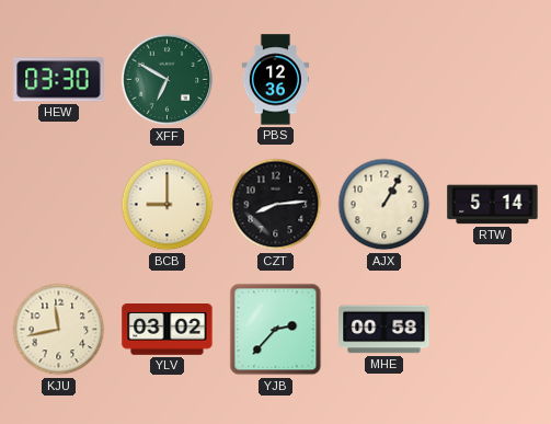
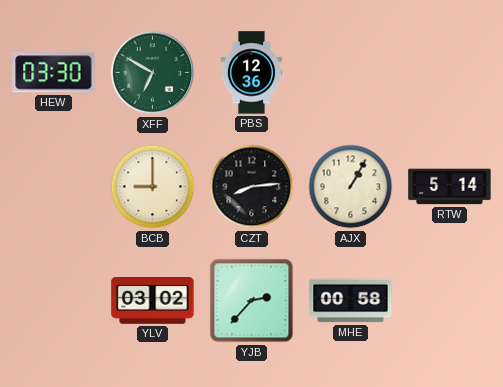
KJU: 11:43 -> none
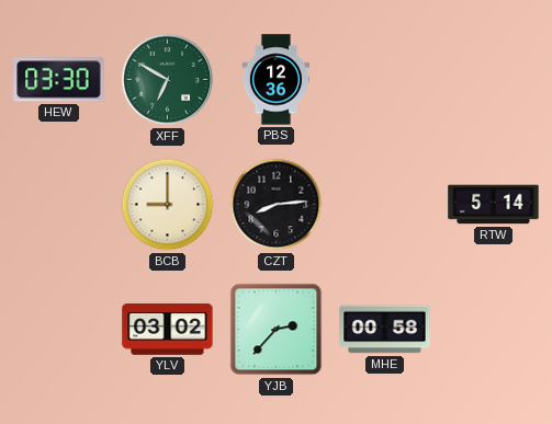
AJX: 1:05 -> none
